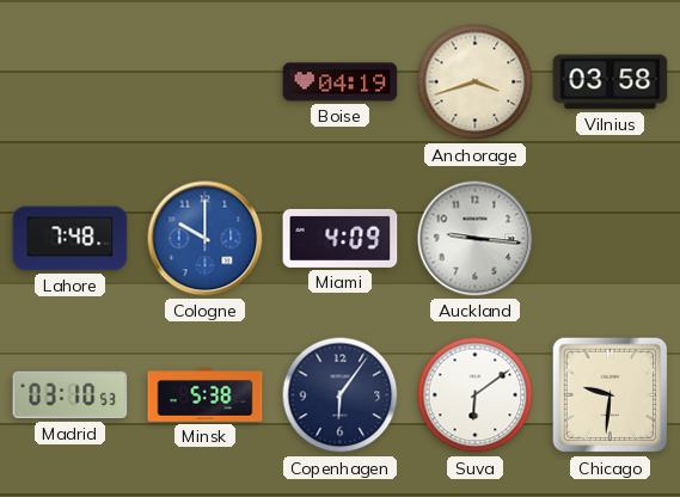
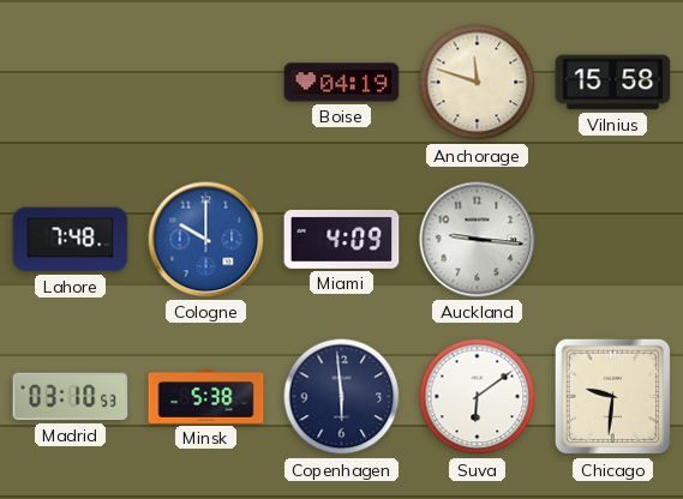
Anchorage: 3:42 -> 11:48
Vilnius: 03:58 -> 15:58
Copenhagen: 6:06 -> 5:59
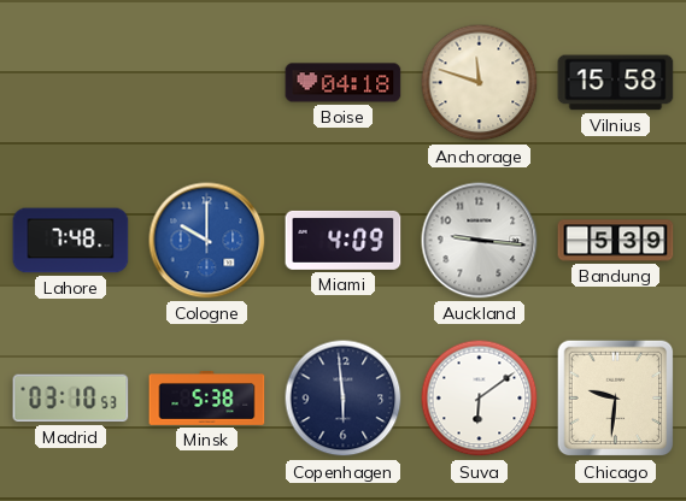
Boise: 04:19 -> 04:18
Bandung: none -> 5:39
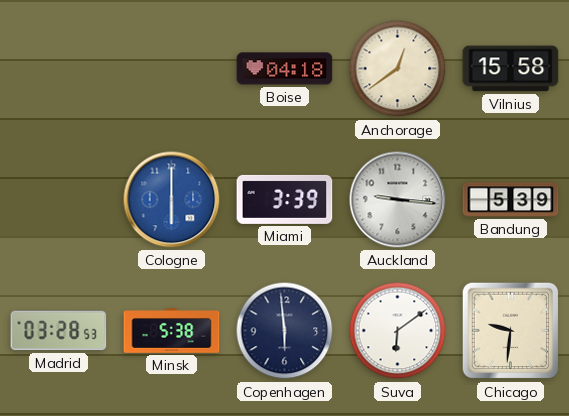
Anchorage: 11:48 -> 12:39
Lahore: 7:48 -> none
Cologne: 10:00 -> 6:00
Miami: 4:09 -> 3:39
Madrid: 03:10 -> 03:28
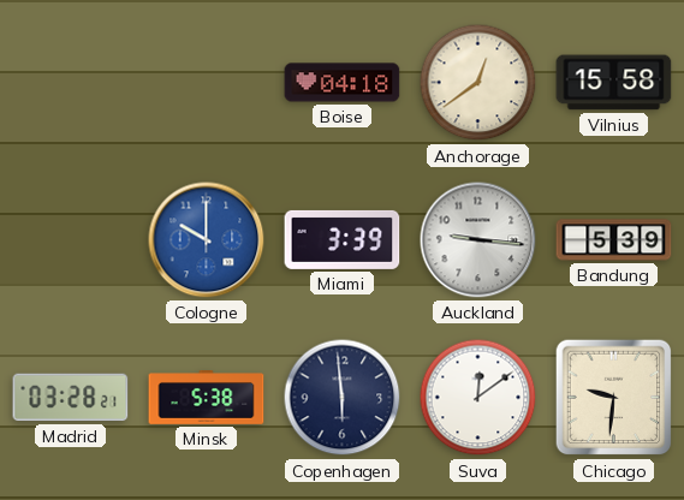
Cologne: 6:00 -> 10:00
Madrid: 03:28:53 -> 03:28:21
Suva: 6:09 -> 12:09
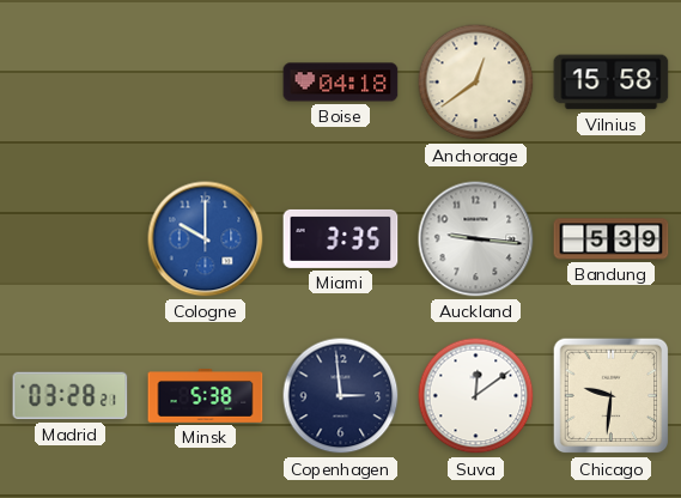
Miami: 3:39 -> 3:35
Copenhagen: 5:59 -> 2:59
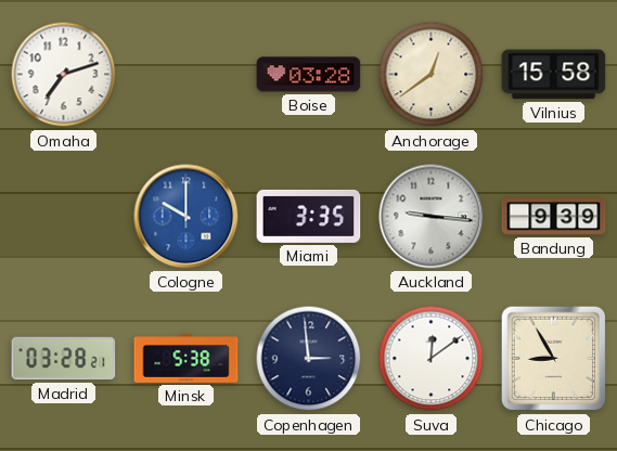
Omaha: none -> 7:12
Boise: 04:18 -> 03:28
Bandung: 5:39 -> 9:39
Chicago: 9:31 -> 8:55
